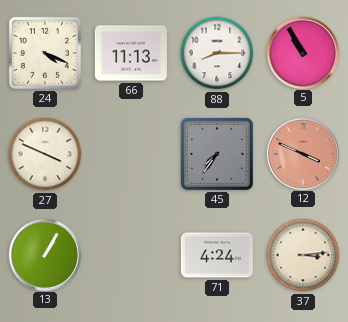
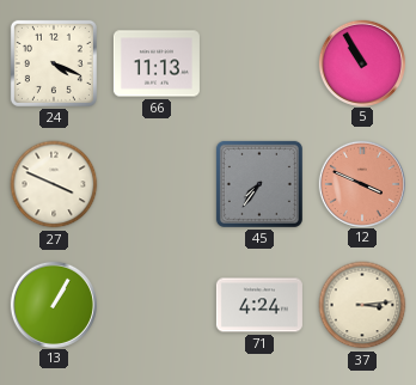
88: 8:15 -> none
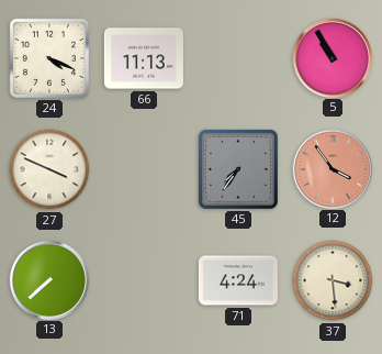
12: 3:49 -> 3:54
13: 1:05 -> 7:38
37: 3:14 -> 3:29
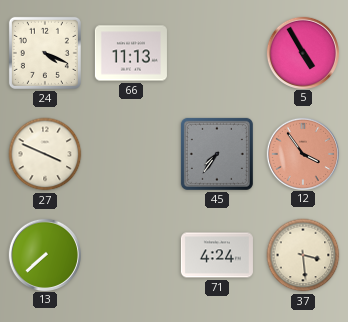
5: 10:55 -> 4:55
